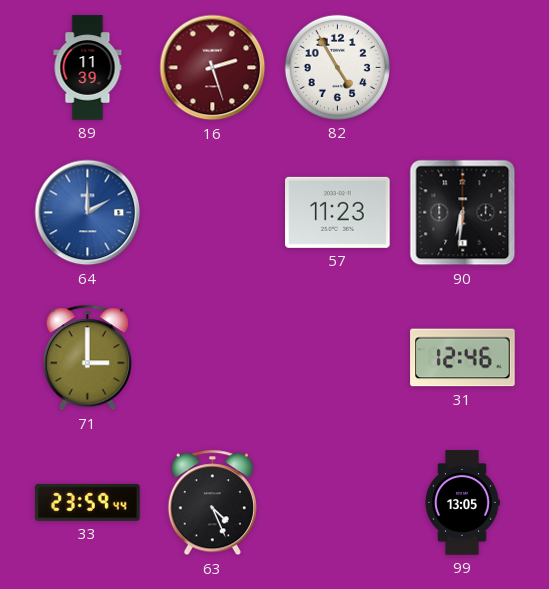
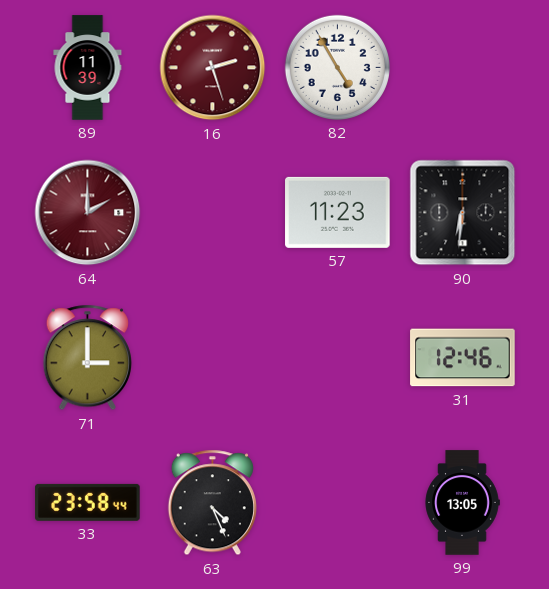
64 dial: blue -> burgundy
33: 23:59 -> 23:58
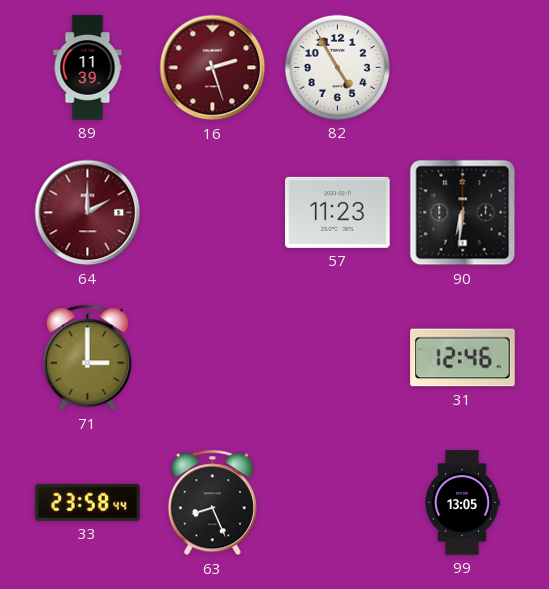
63: 4:26 -> 8:26
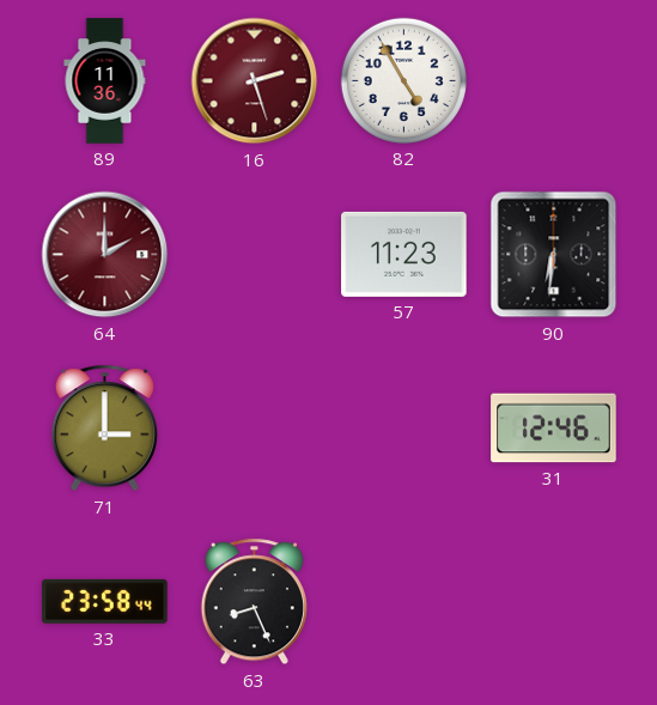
89: 11:39 -> 11:36
99: 13:05 -> none
